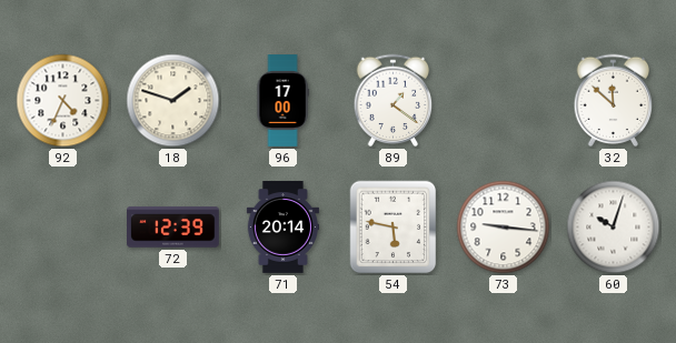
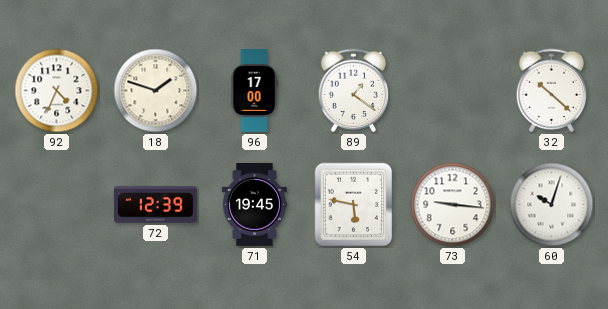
32: 11:52 -> 10:22
71: 20:14 -> 19:45
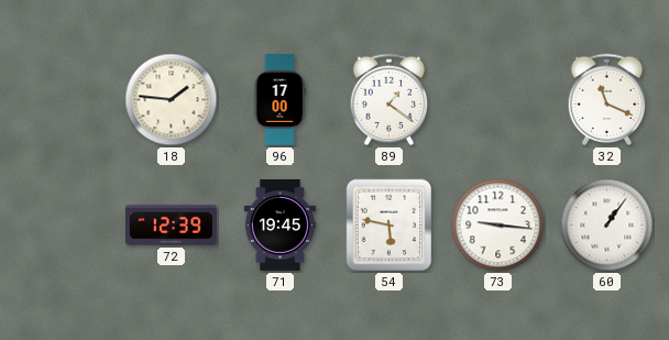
92: 4:34 -> none
18: 1:48 -> 1:46
32: 10:22 -> 11:19
60: 10:03 -> 1:06
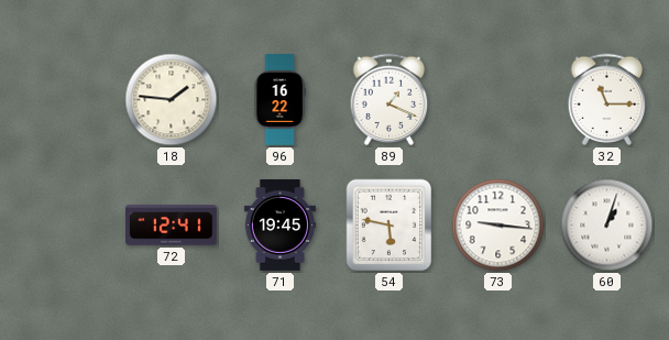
96: 17:00 -> 16:22
89: 1:21 -> 1:19
32: 11:19 -> 11:15
72: 12:39 -> 12:41
60: 1:06 -> 1:03
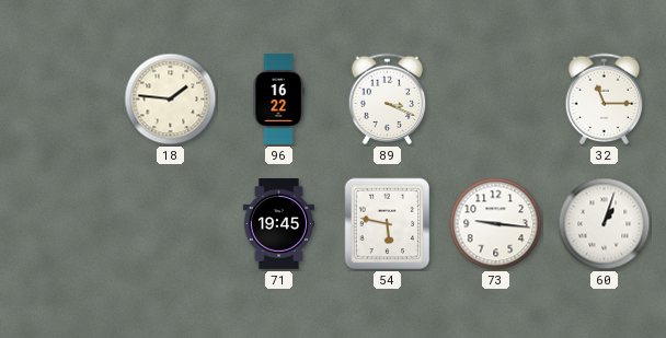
89: 1:19 -> 3:19
72: 12:41 -> none
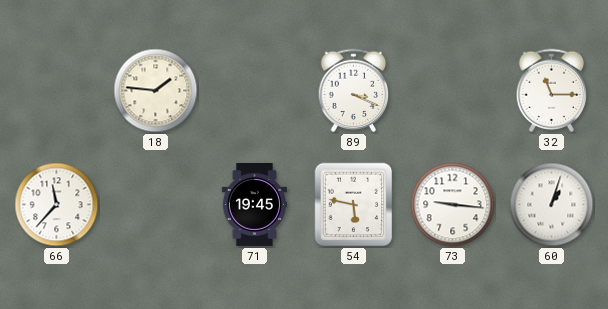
96: 16:22 -> none
66: none -> 11:37
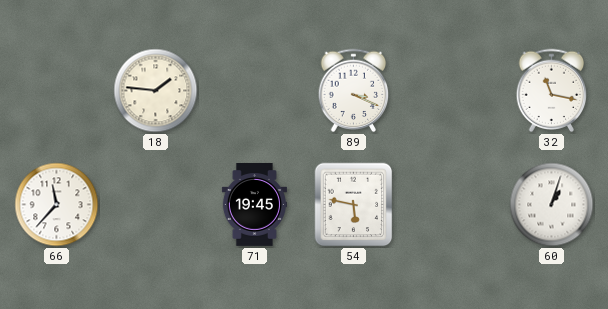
32: 11:15 -> 11:17
73: 9:16 -> none
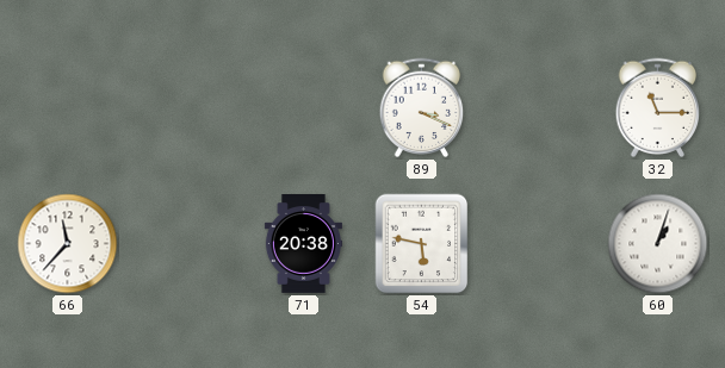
18: 1:46 -> none
32: 11:17 -> 11:15
71: 19:45 -> 20:38
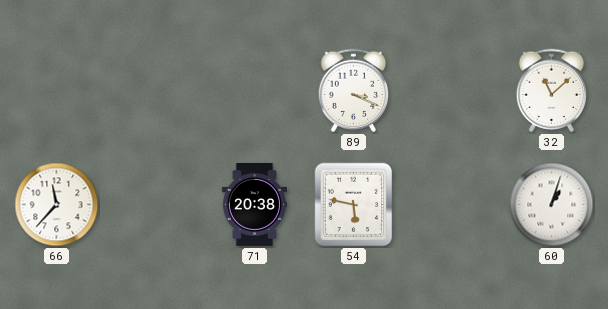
32: 11:15 -> 11:08
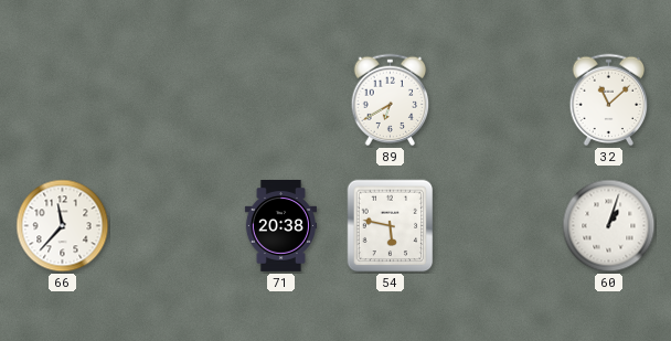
89: 3:19 -> 6:40
